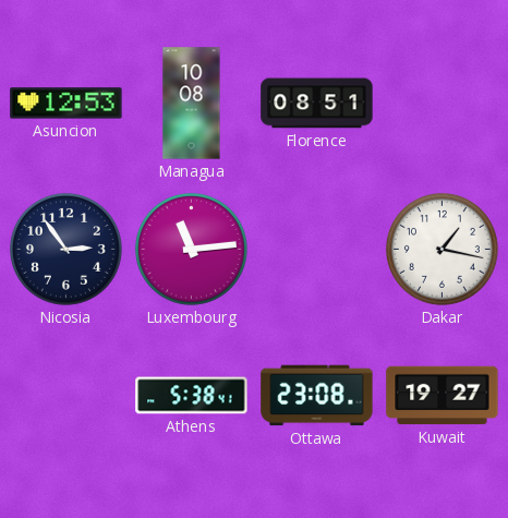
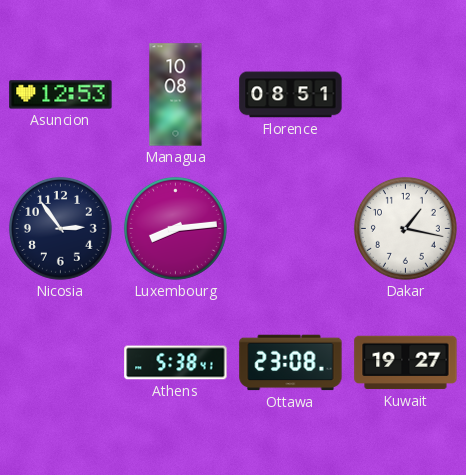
Luxembourg: 11:14 -> 8:14
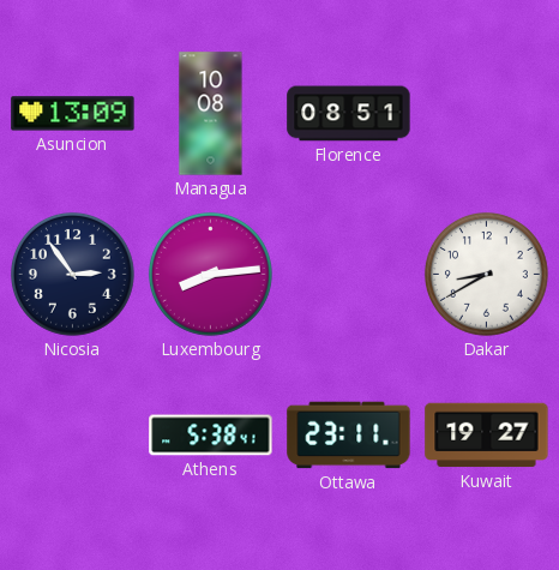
Asuncion: 12:53 -> 13:09
Dakar: 1:17 -> 8:40
Ottawa: 23:08 -> 23:11
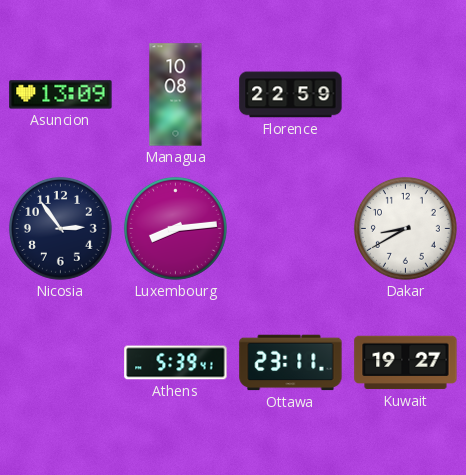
Florence: 08:51 -> 22:59
Athens: 5:38 -> 5:39
